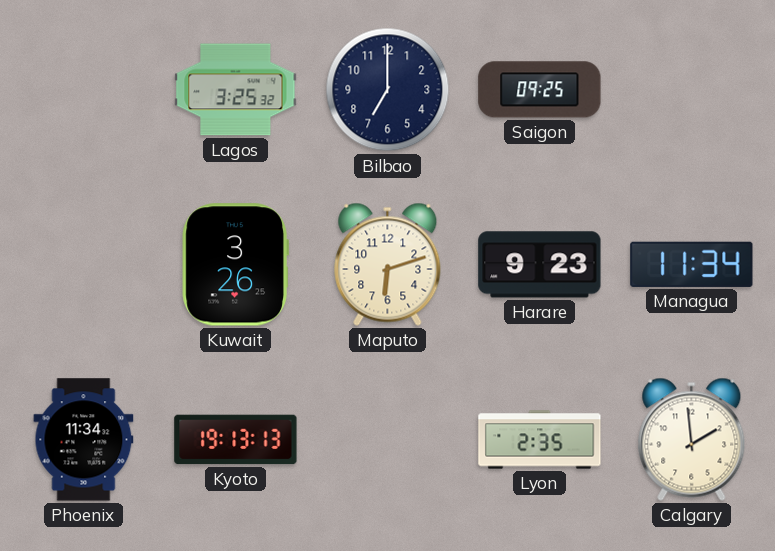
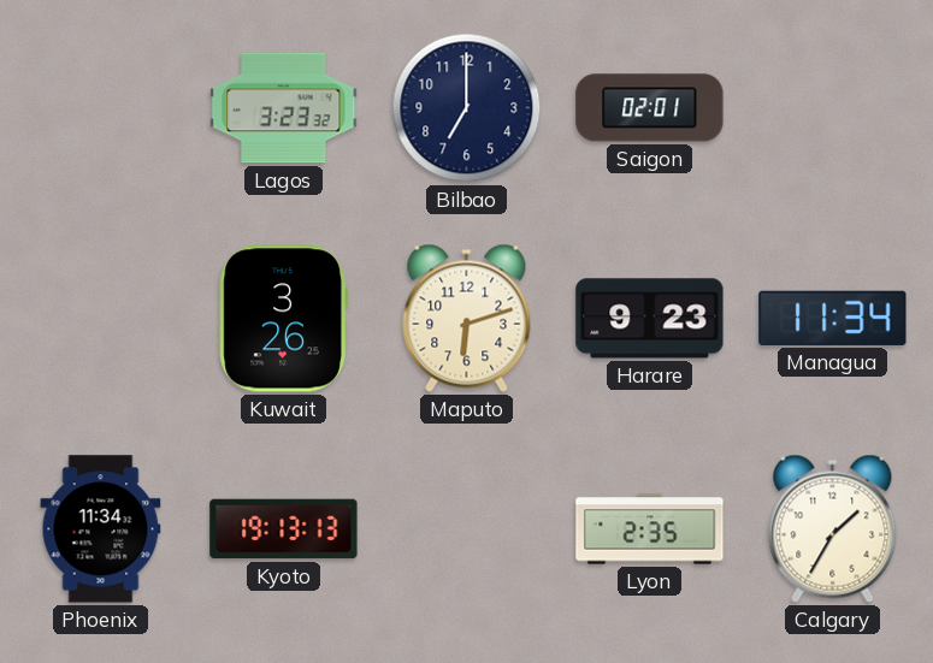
Lagos: 3:25 -> 3:23
Saigon: 09:25 -> 02:01
Calgary: 1:59 -> 1:35
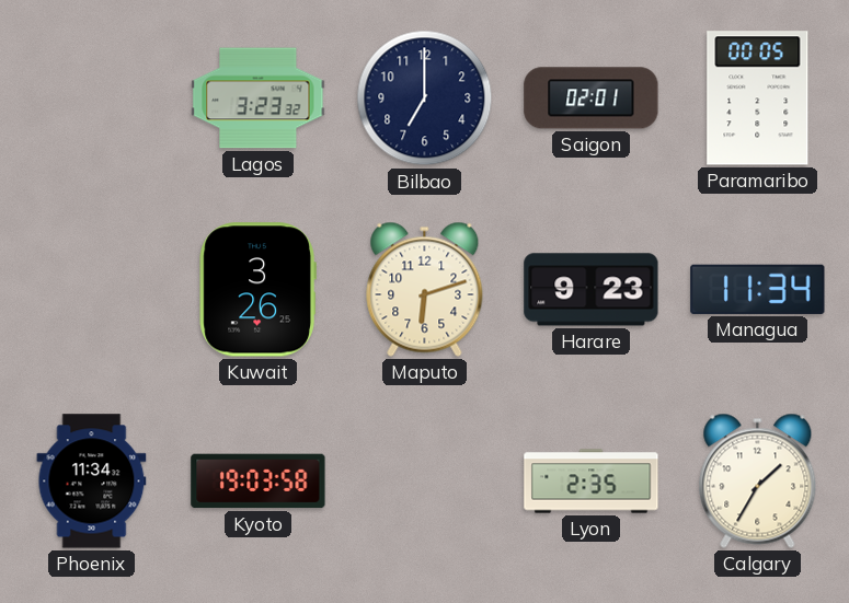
Paramaribo: none -> 00:05
Kyoto: 19:13 -> 19:03
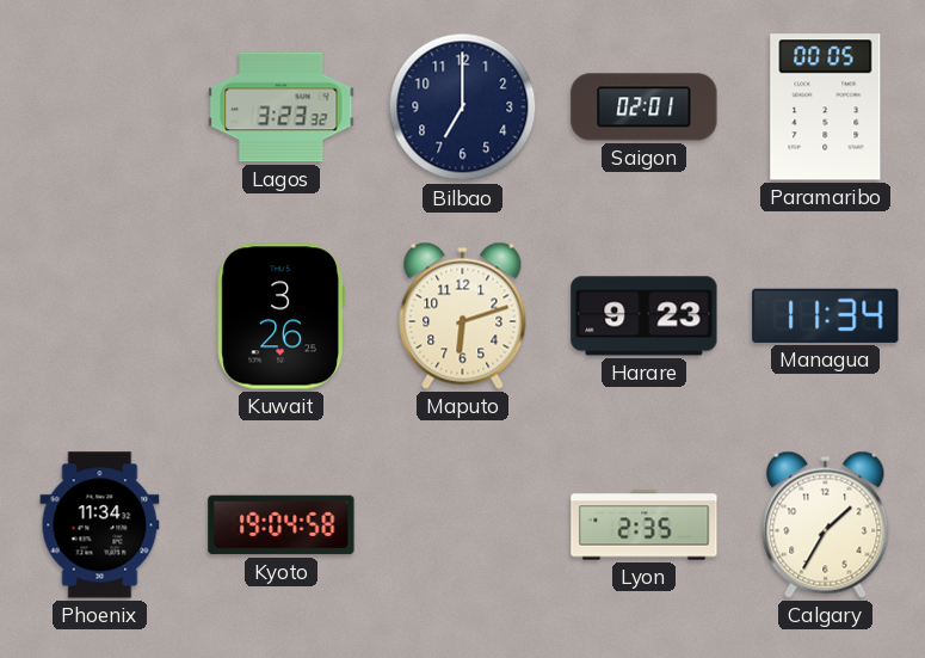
Kyoto: 19:03 -> 19:04
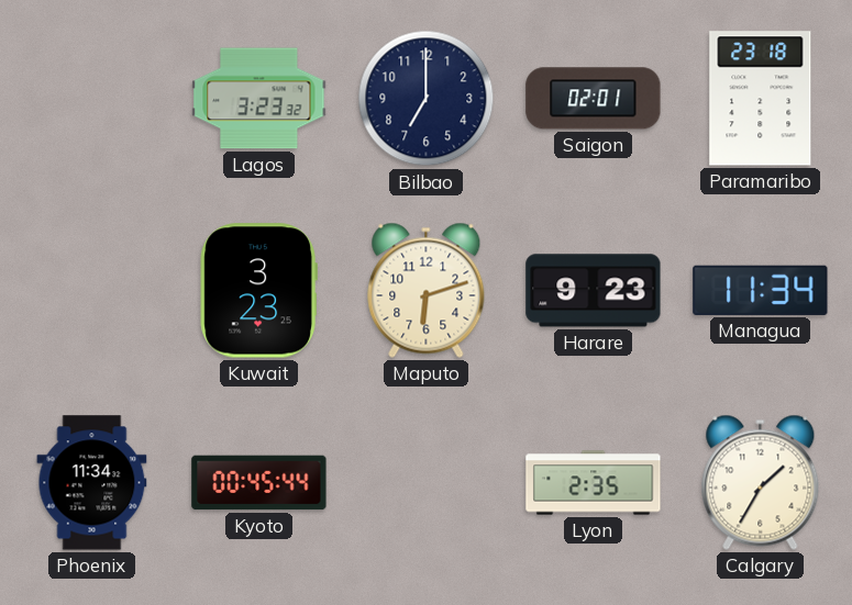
Paramaribo: 00:05 -> 23:18
Kuwait: 3:26 -> 3:23
Kyoto: 19:04 -> 00:45
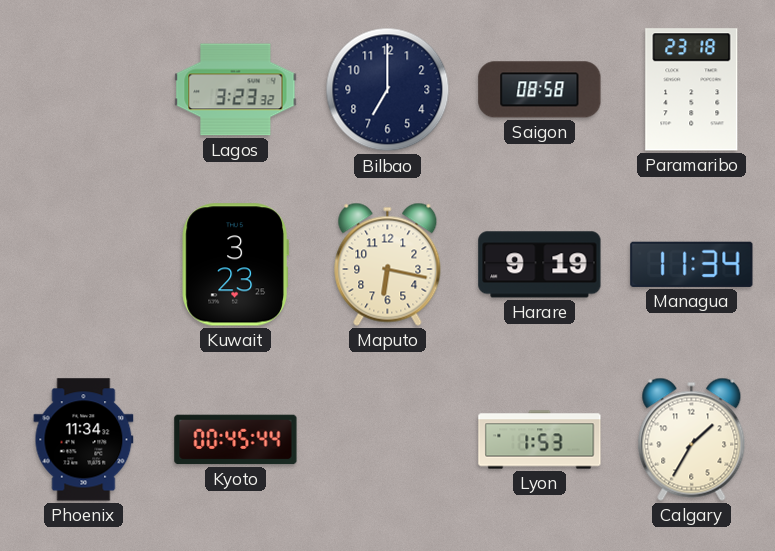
Saigon: 02:01 -> 08:58
Maputo: 6:12 -> 6:17
Harare: 9:23 -> 9:19
Lyon: 2:35 -> 1:53
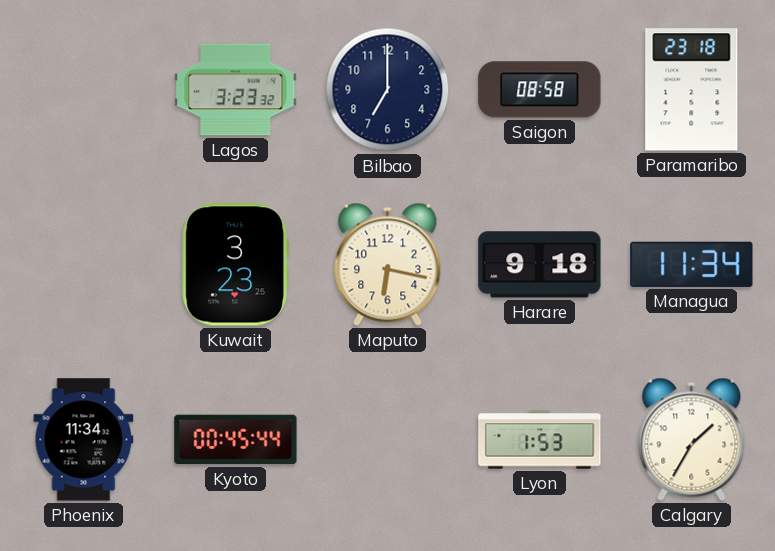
Harare: 9:19 -> 9:18
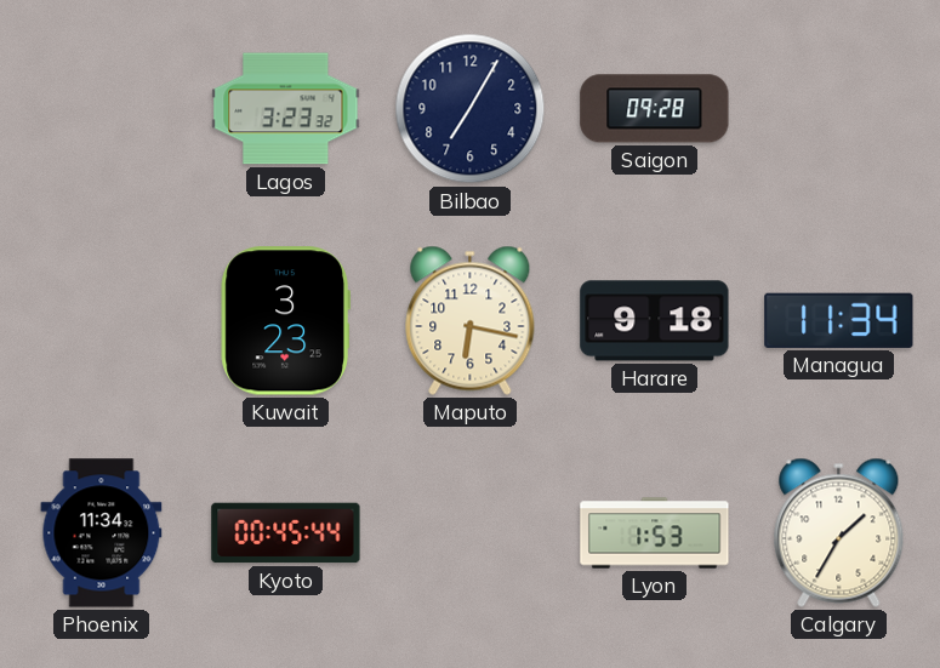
Bilbao: 7:00 -> 7:05
Saigon: 08:58 -> 09:28
Paramaribo: 23:18 -> none
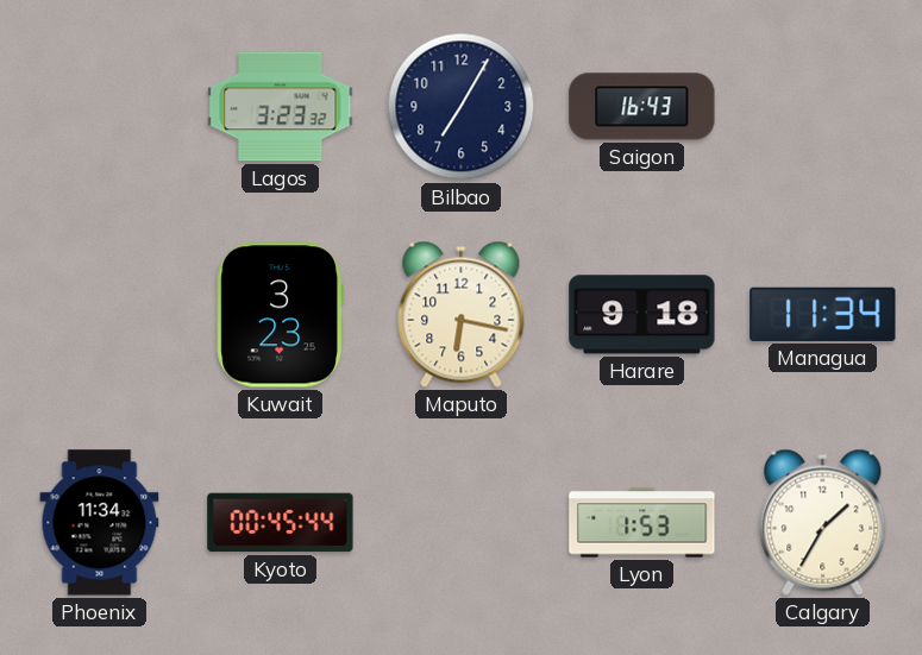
Saigon: 09:28 -> 16:43
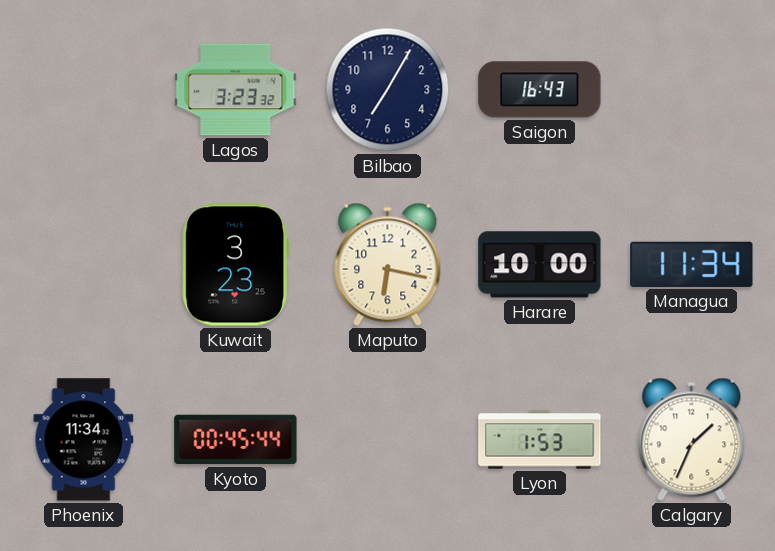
Harare: 9:18 -> 10:00
Calgary: 1:35 -> 1:34
